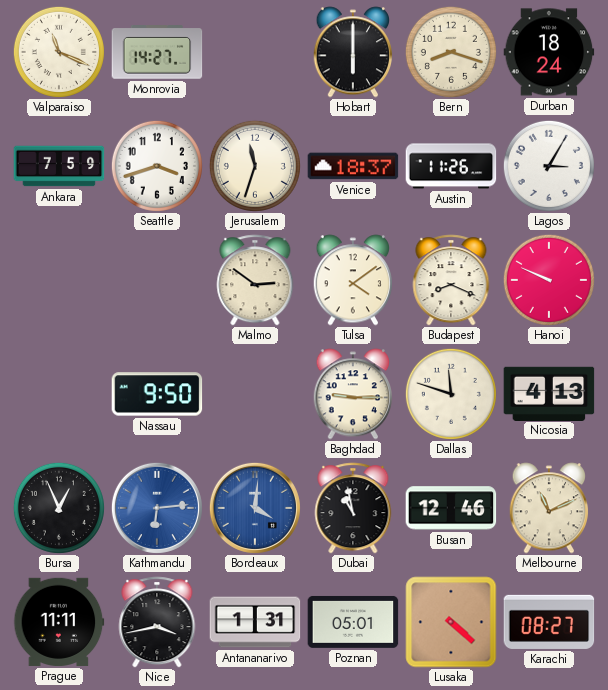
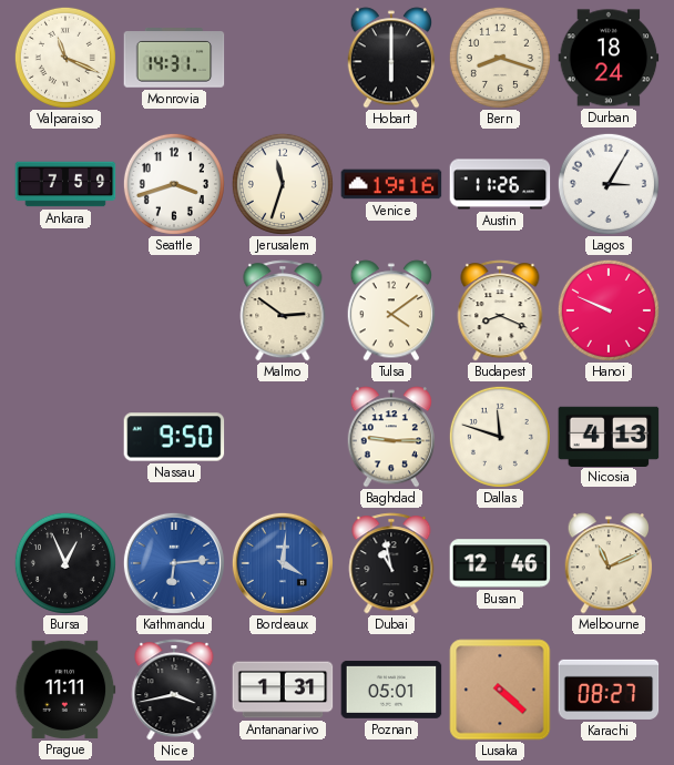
Monrovia: 14:27 -> 14:31
Venice: 18:37 -> 19:16
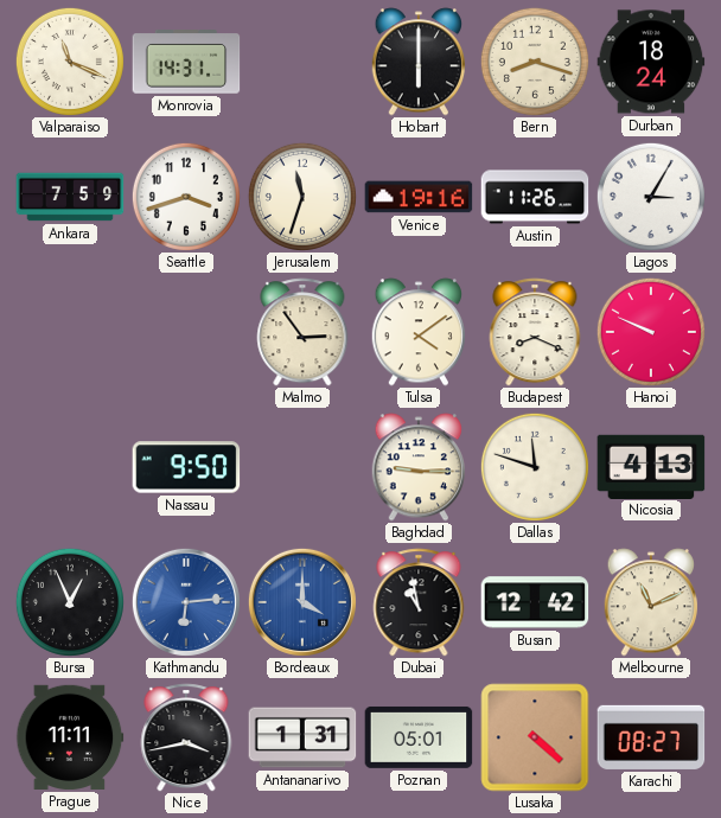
Malmo: 2:51 -> 2:54
Bordeaux: 4:01 -> 4:00
Busan: 12:46 -> 12:42
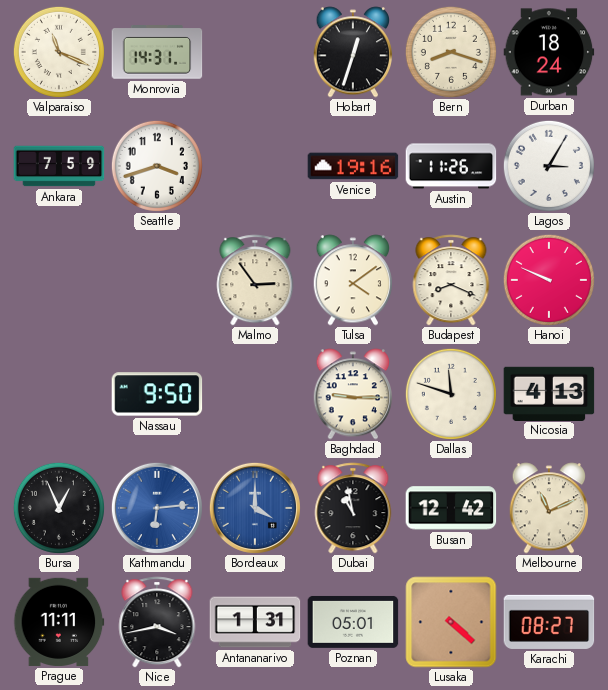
Hobart: 6:00 -> 12:33
Jerusalem: 11:33 -> none
